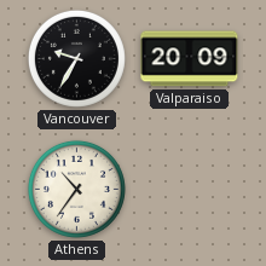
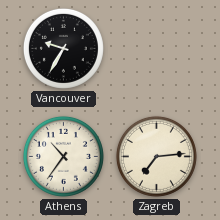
Valparaiso: 20:09 -> none
Zagreb: none -> 7:14
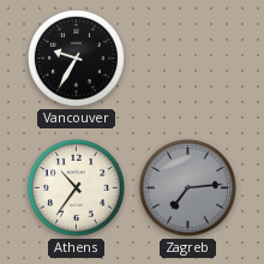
Zagreb dial: cream -> grey
